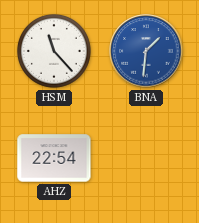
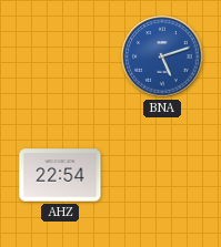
HSM: 11:23 -> none
BNA: 1:31 -> 5:12
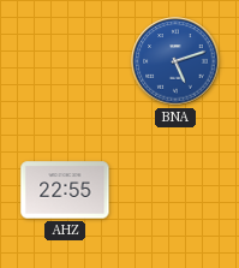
AHZ: 22:54 -> 22:55
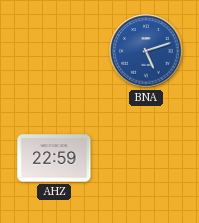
AHZ: 22:55 -> 22:59
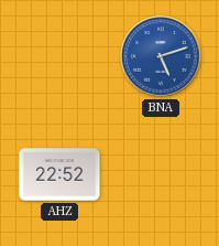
AHZ: 22:59 -> 22:52
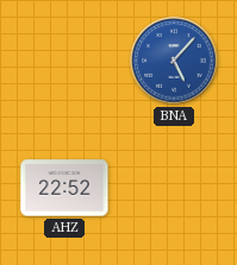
BNA: 5:12 -> 5:07
